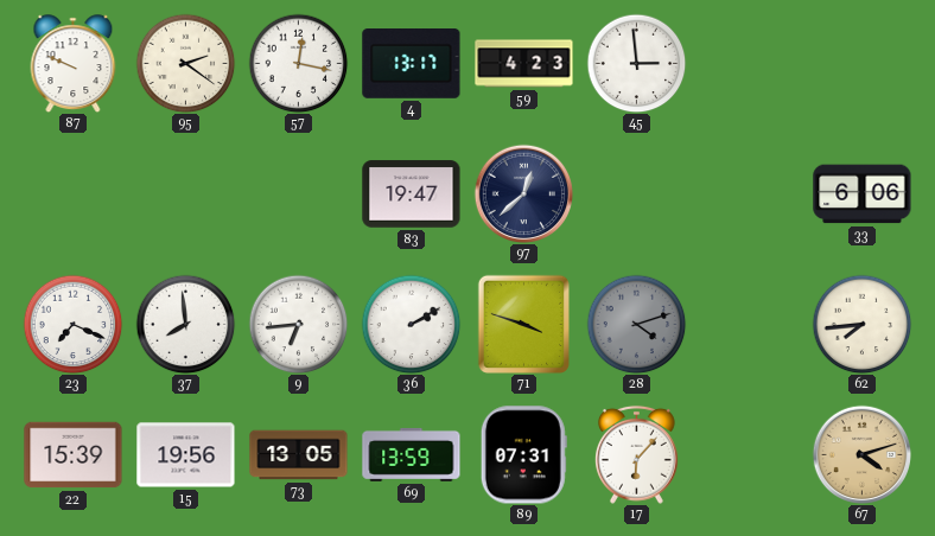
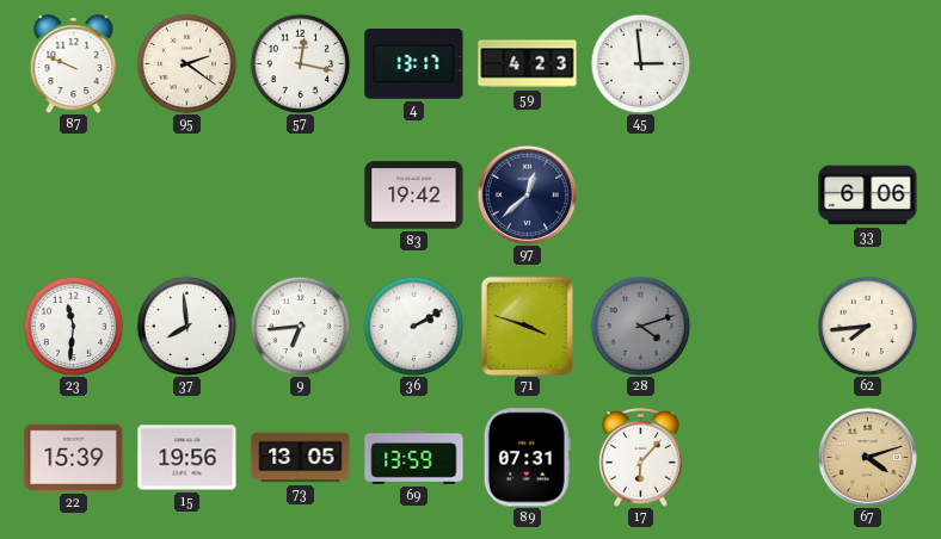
83: 19:47 -> 19:42
23: 7:19 -> 11:31
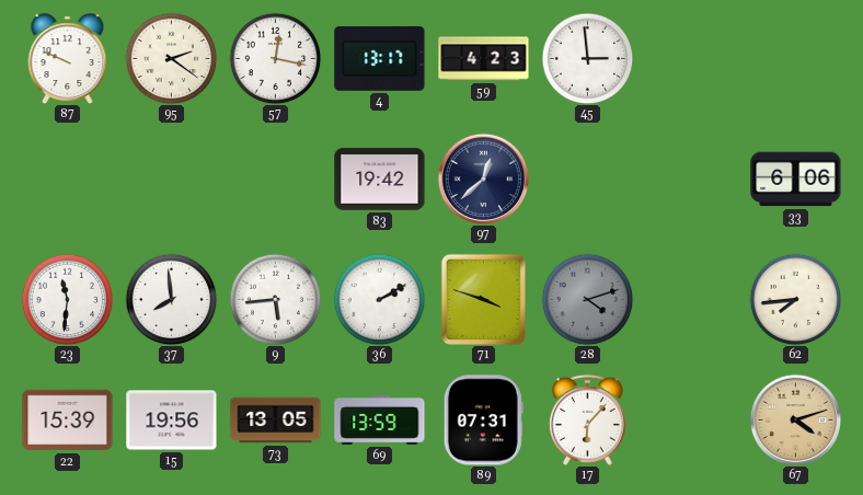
9: 6:44 -> 5:44
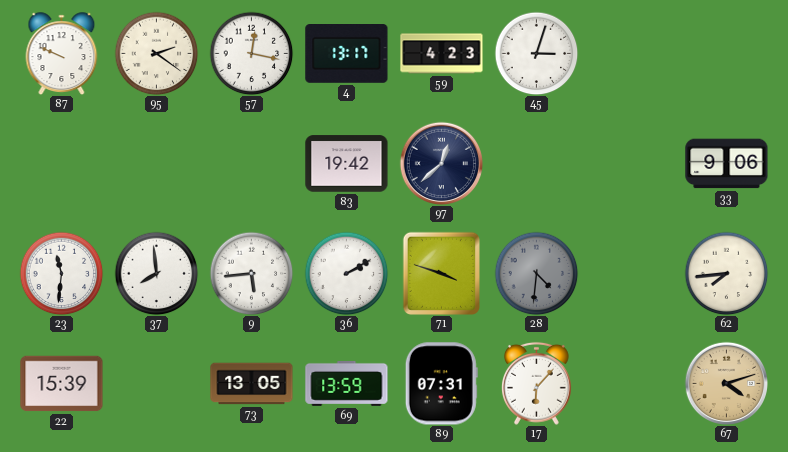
45: 2:59 -> 3:03
33: 6:06 -> 9:06
28: 4:12 -> 4:31
15: 19:56 -> none
